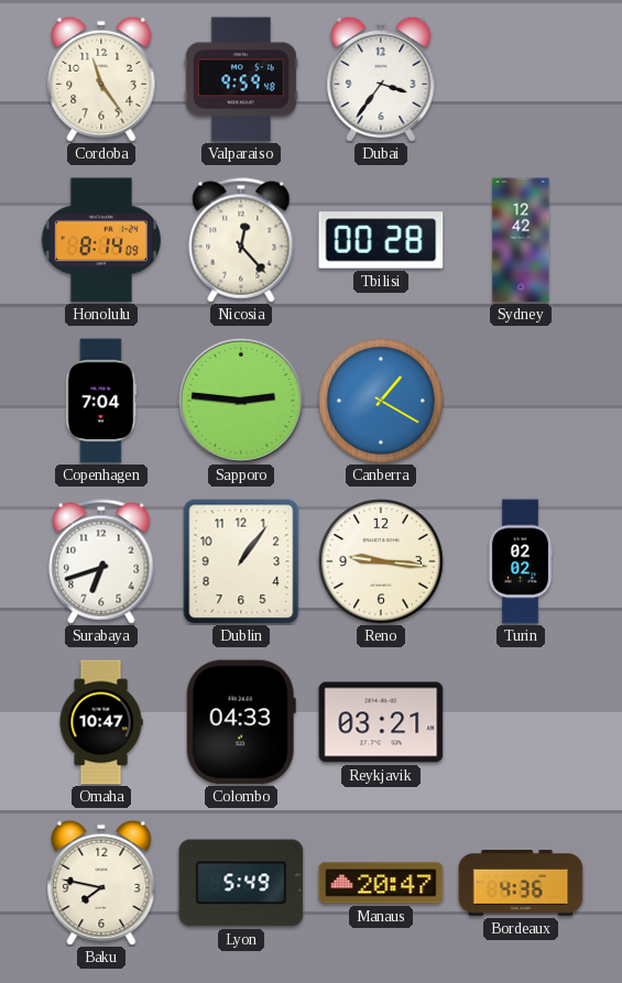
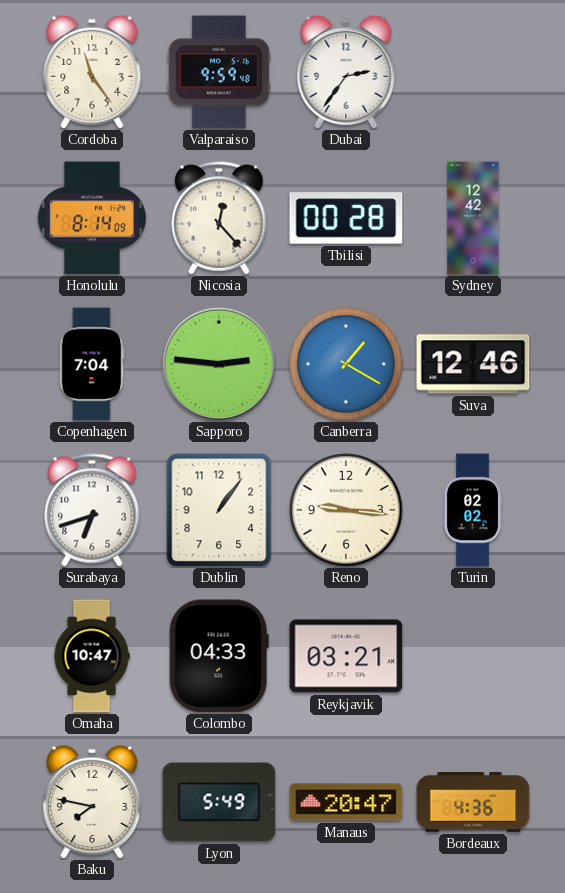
Dubai: 3:36 -> 2:36
Suva: none -> 12:46
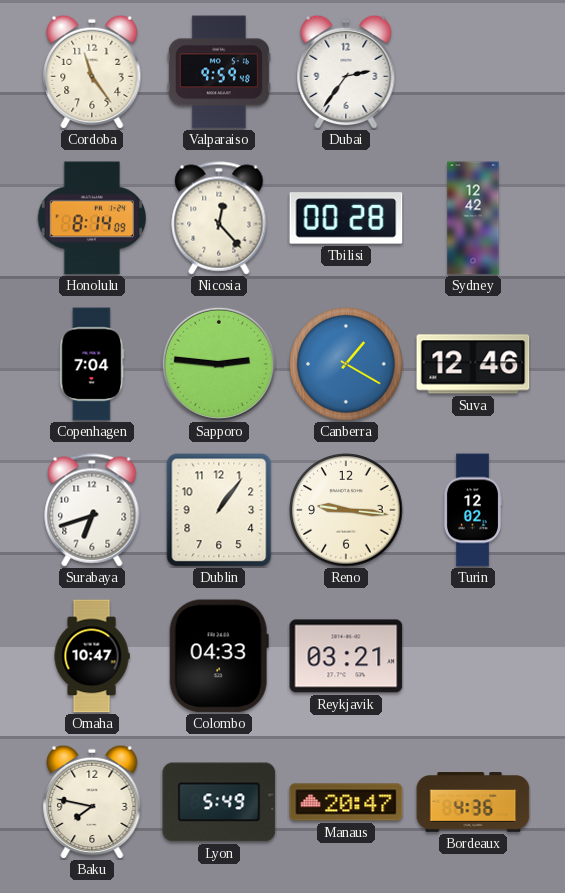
Turin: 02:02 -> 12:02
